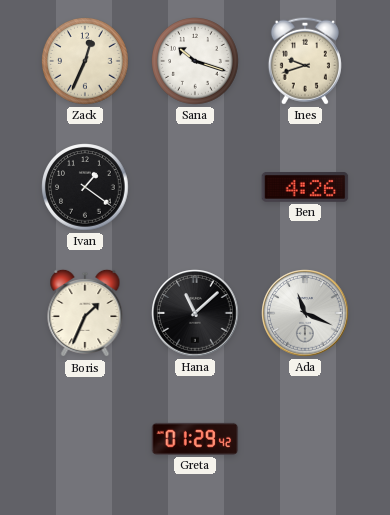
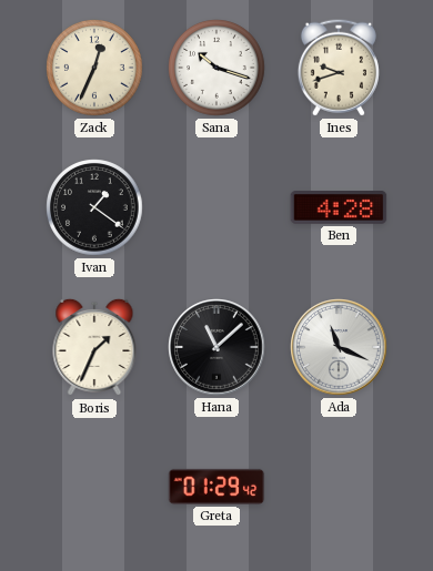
Ben: 4:26 -> 4:28
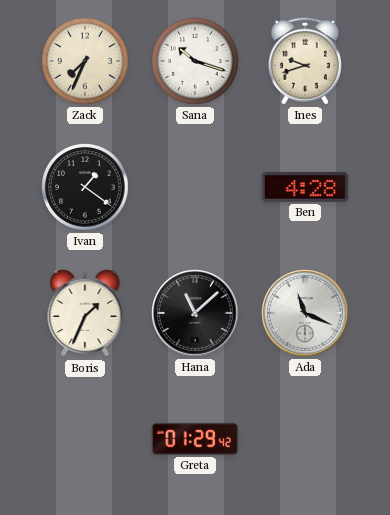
Zack: 12:34 -> 7:34
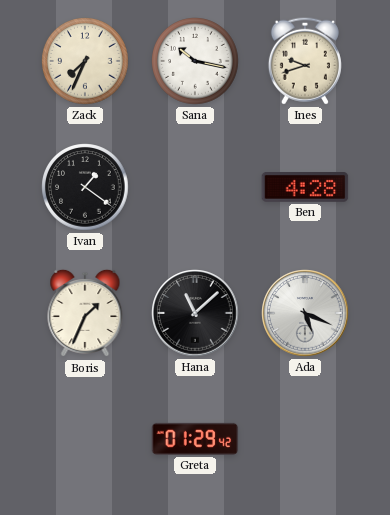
Sana: 10:18 -> 10:17
Ada: 11:19 -> 5:19
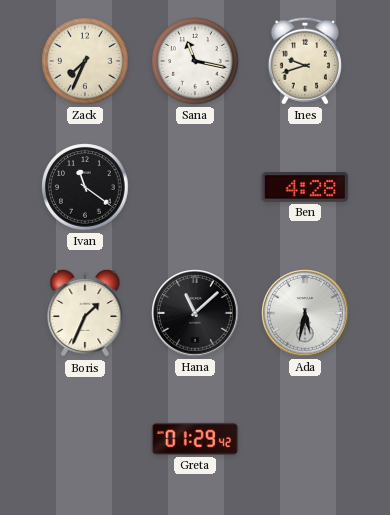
Sana: 10:17 -> 11:17
Ivan: 1:21 -> 11:21
Ada: 5:19 -> 5:32
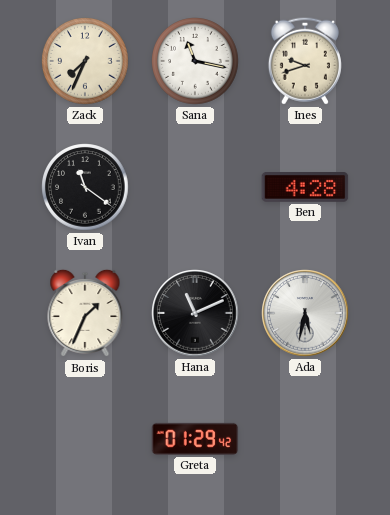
Hana: 11:08 -> 11:11
